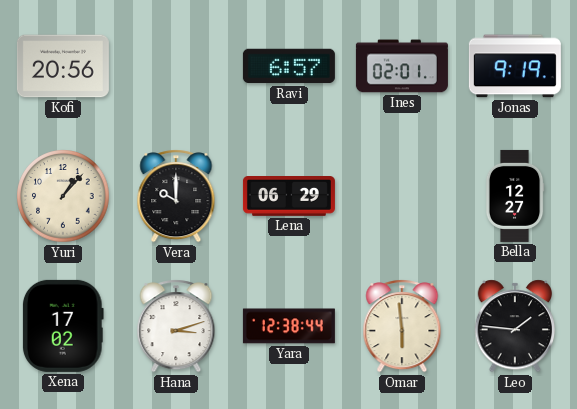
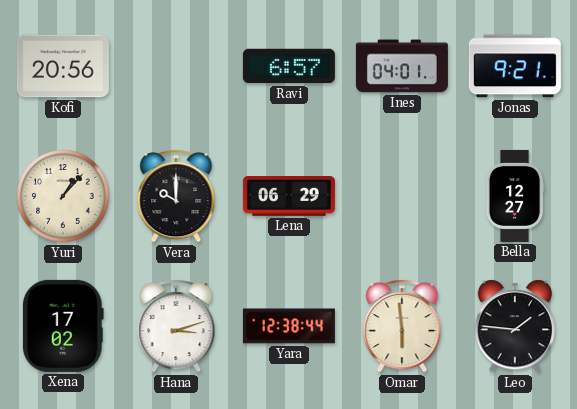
Ines: 02:01 -> 04:01
Jonas: 9:19 -> 9:21
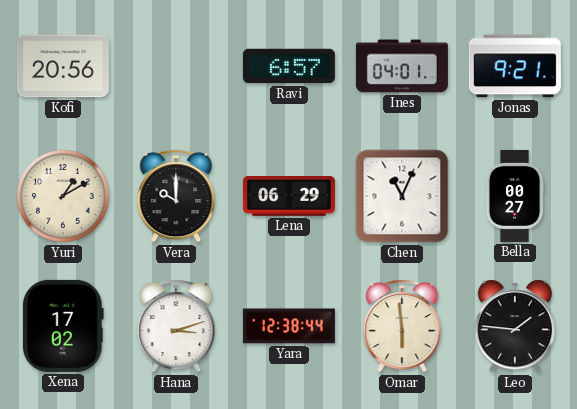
Yuri: 1:07 -> 1:10
Chen: none -> 11:04
Bella: 12:27 -> 00:27
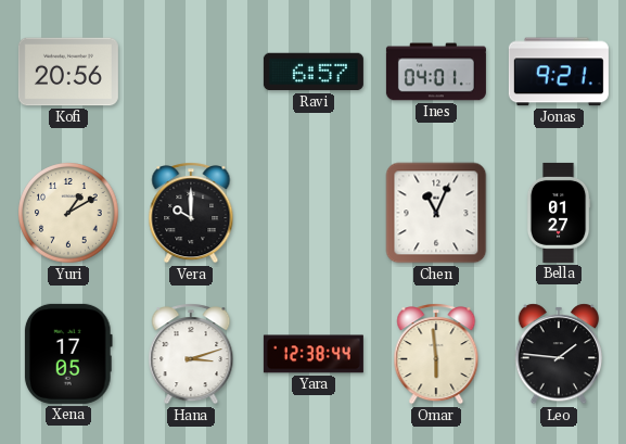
Lena: 06:29 -> none
Bella: 00:27 -> 01:27
Xena: 17:02 -> 17:05
